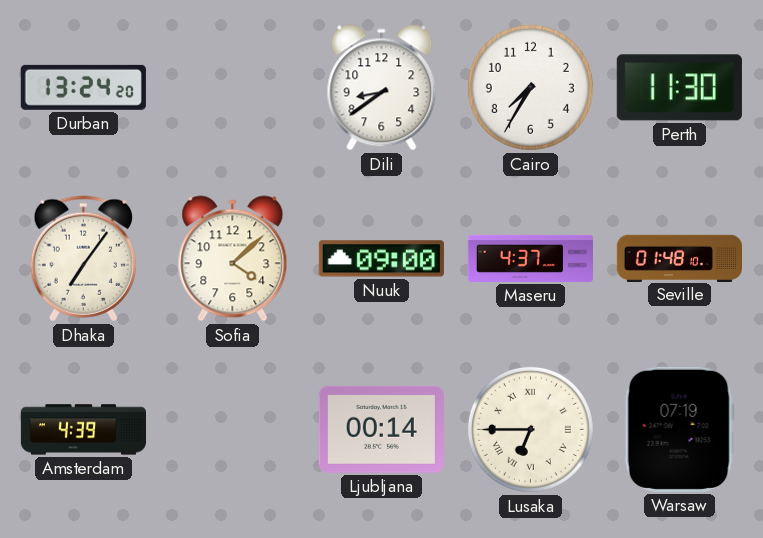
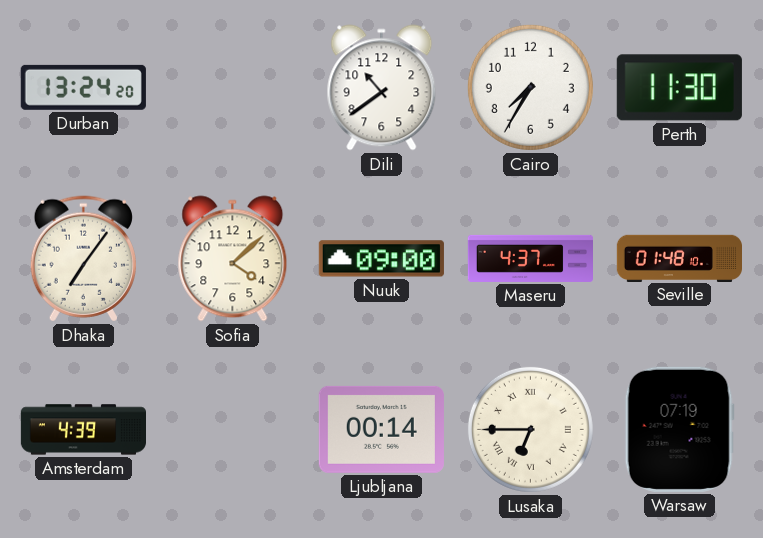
Dili: 8:39 -> 10:39
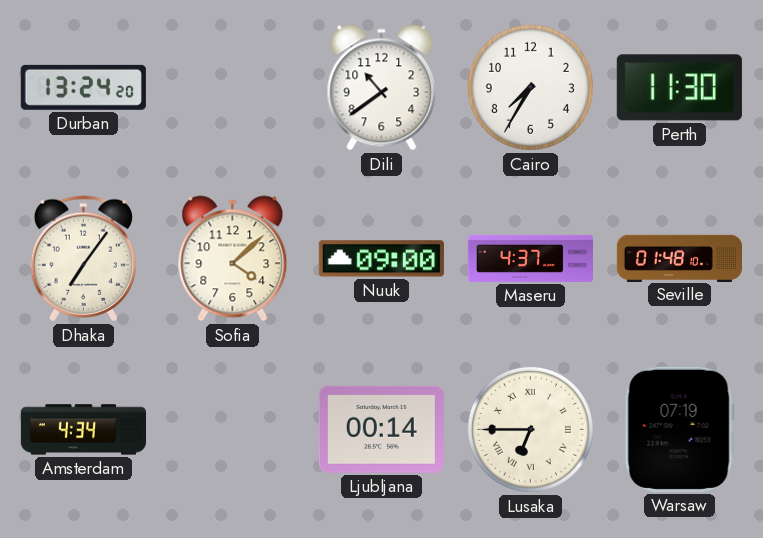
Amsterdam: 4:39 -> 4:34
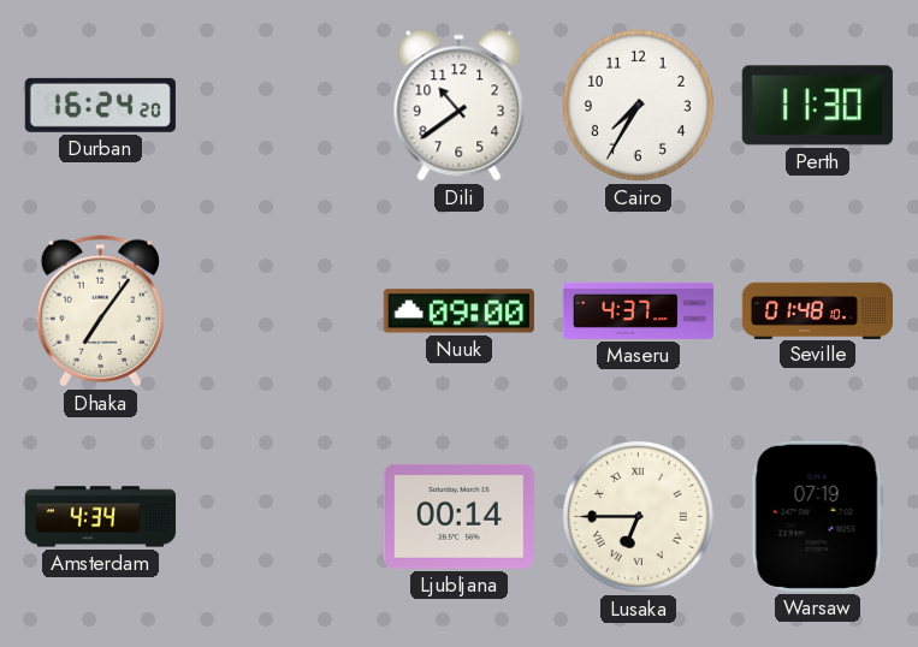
Durban: 13:24 -> 16:24
Sofia: 4:08 -> none
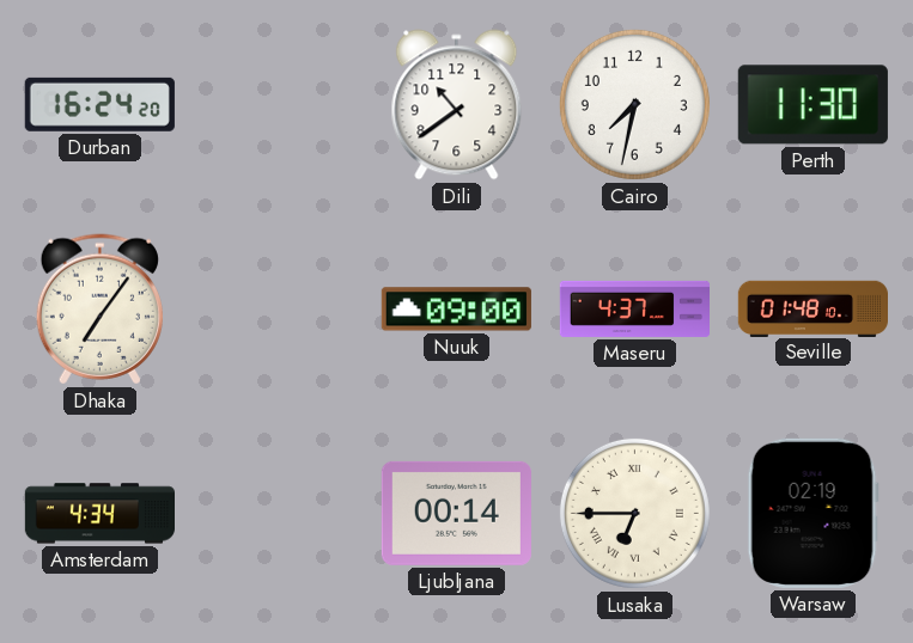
Cairo: 7:35 -> 7:32
Warsaw: 07:19 -> 02:19
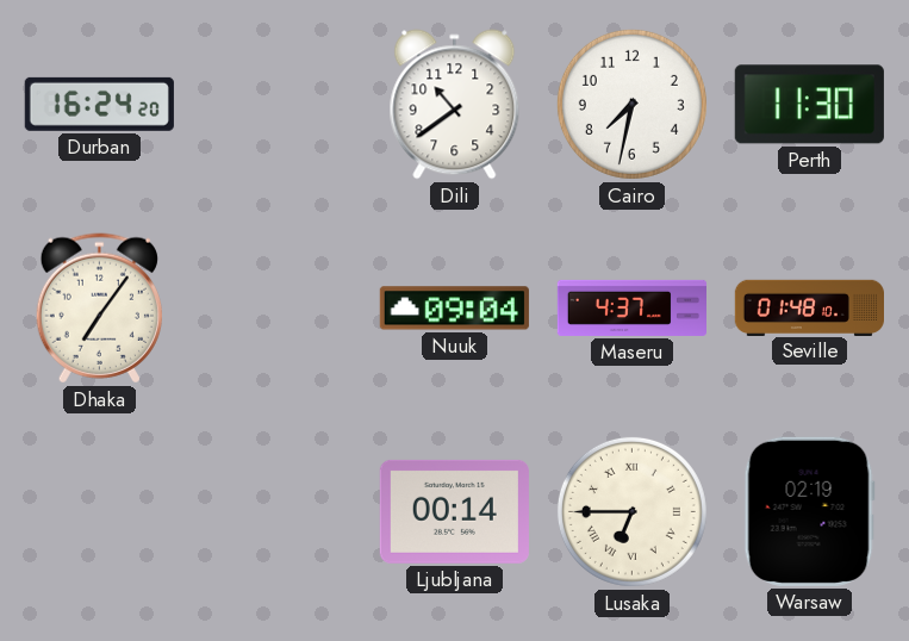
Nuuk: 09:00 -> 09:04
Amsterdam: 4:34 -> none
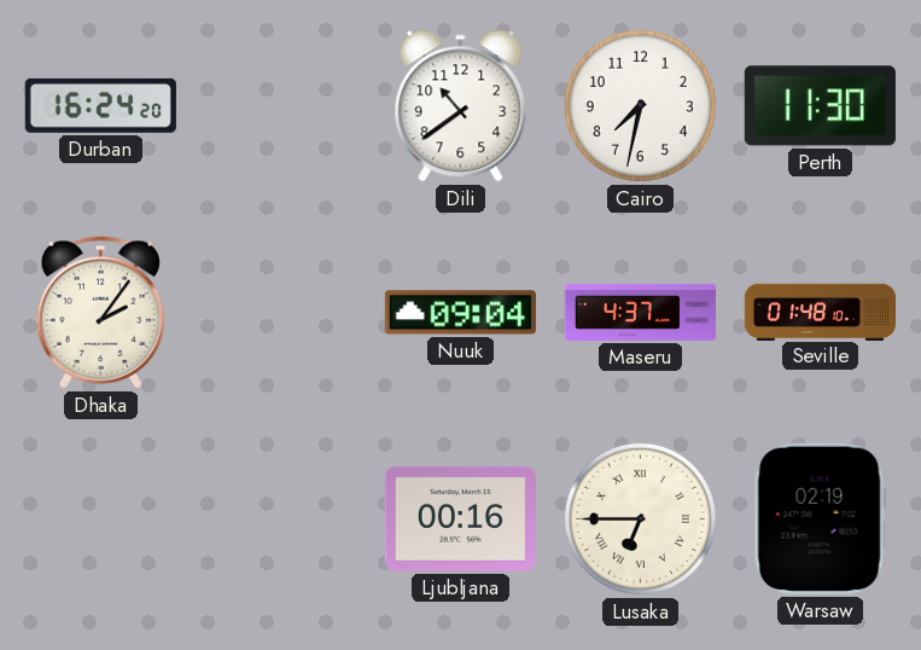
Dhaka: 7:06 -> 2:06
Ljubljana: 00:14 -> 00:16
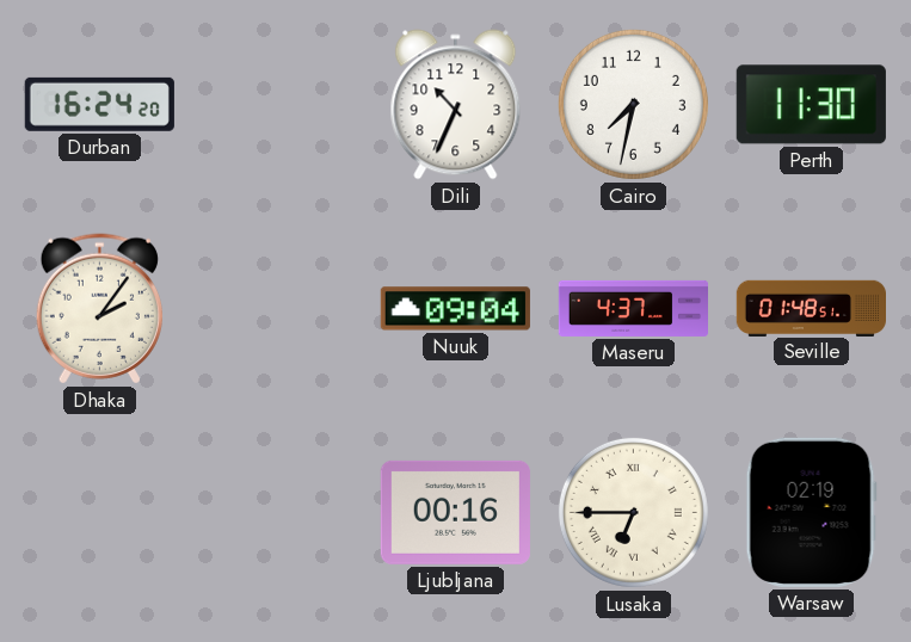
Dili: 10:39 -> 10:34
Seville: 01:48:10 -> 01:48:51
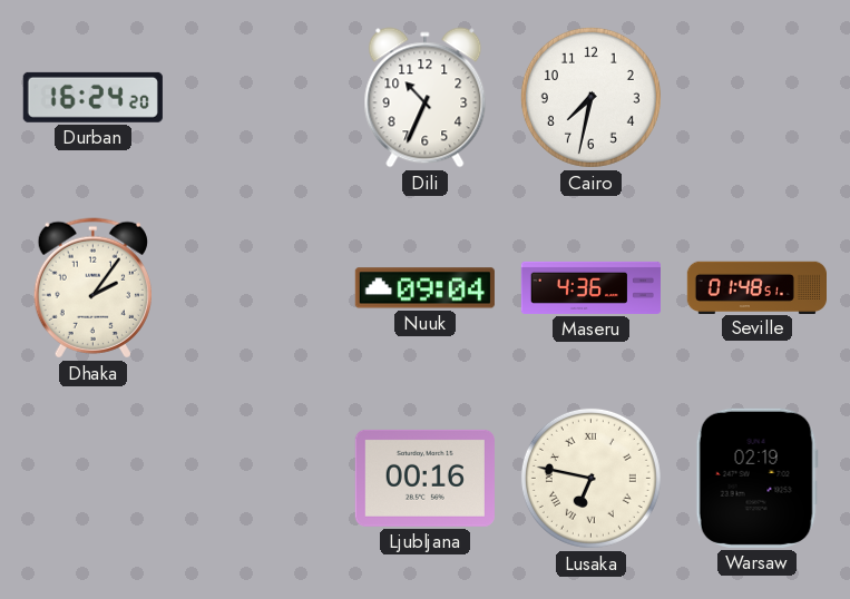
Perth: 11:30 -> none
Maseru: 4:37 -> 4:36
Lusaka: 6:45 -> 6:47
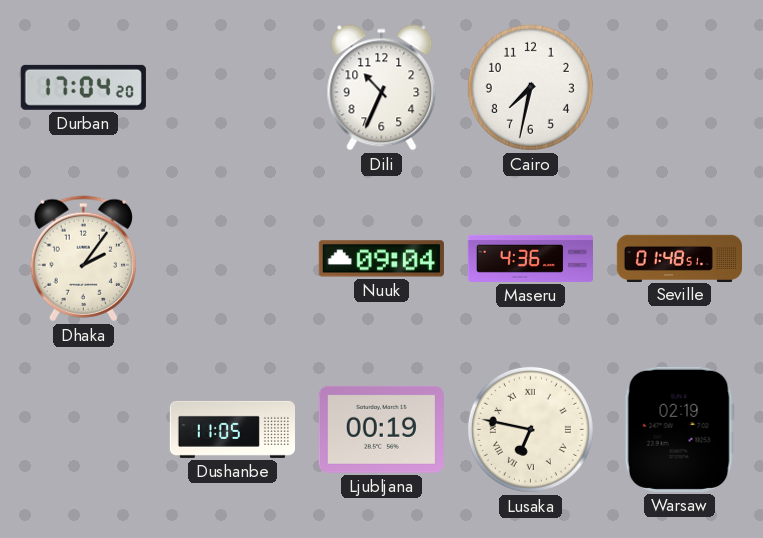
Durban: 16:24 -> 17:04
Dushanbe: none -> 11:05
Ljubljana: 00:16 -> 00:19
